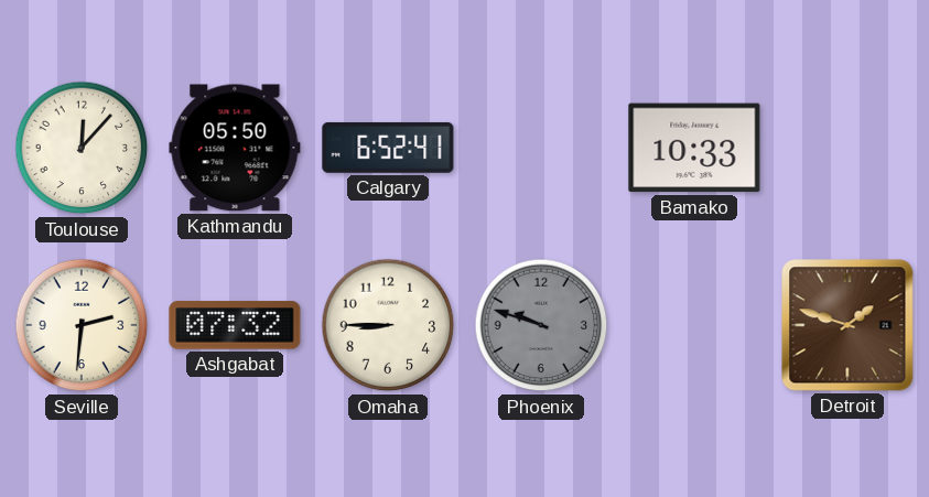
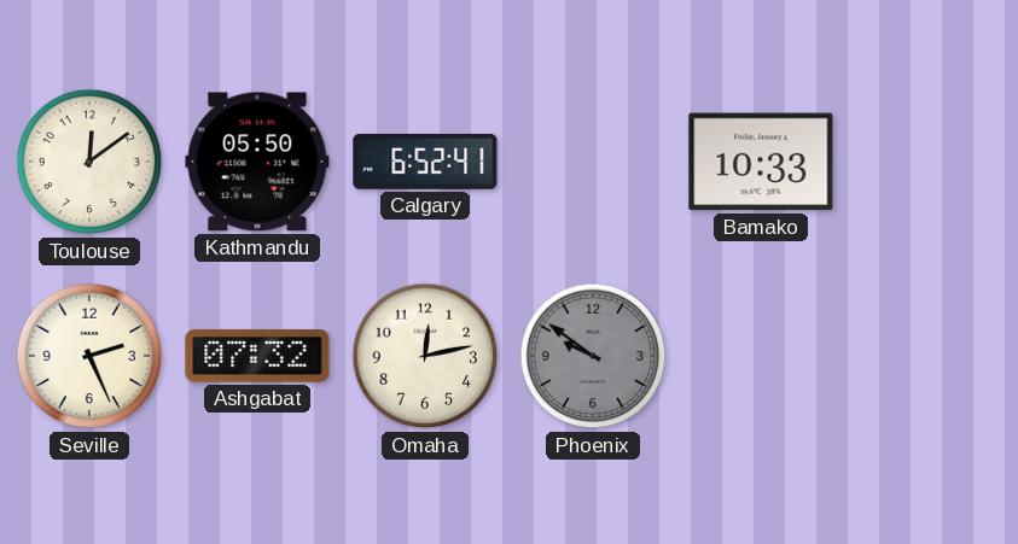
Toulouse: 12:07 -> 12:09
Seville: 2:31 -> 2:26
Omaha: 8:45 -> 12:13
Phoenix: 9:48 -> 9:51
Detroit: 1:48 -> none
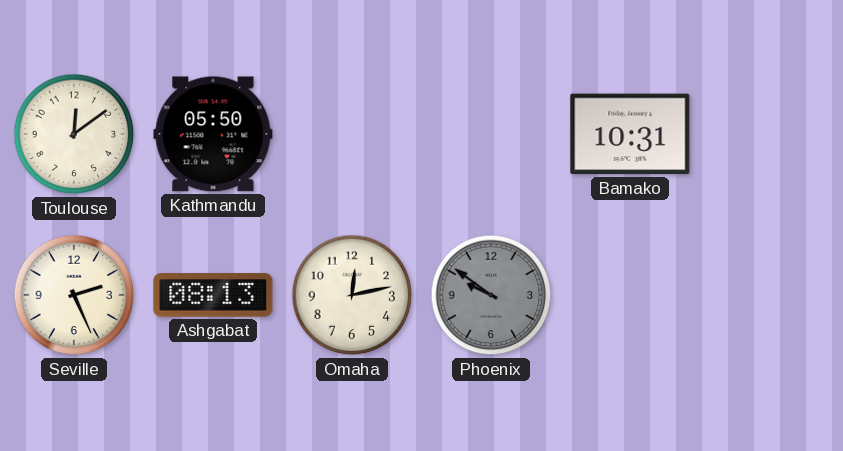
Calgary: 6:52 -> none
Bamako: 10:33 -> 10:31
Ashgabat: 07:32 -> 08:13
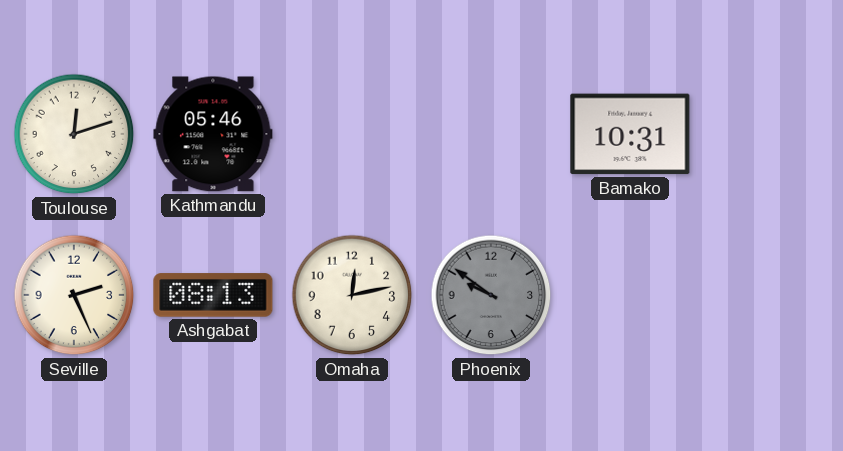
Toulouse: 12:09 -> 12:12
Kathmandu: 05:50 -> 05:46
